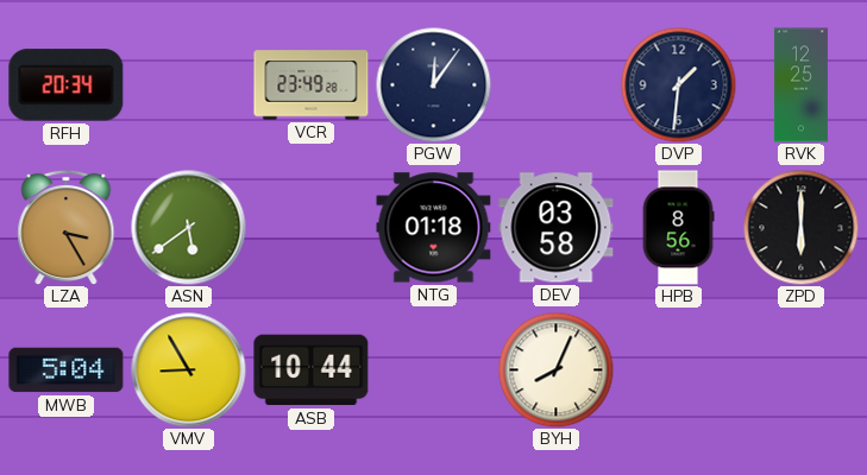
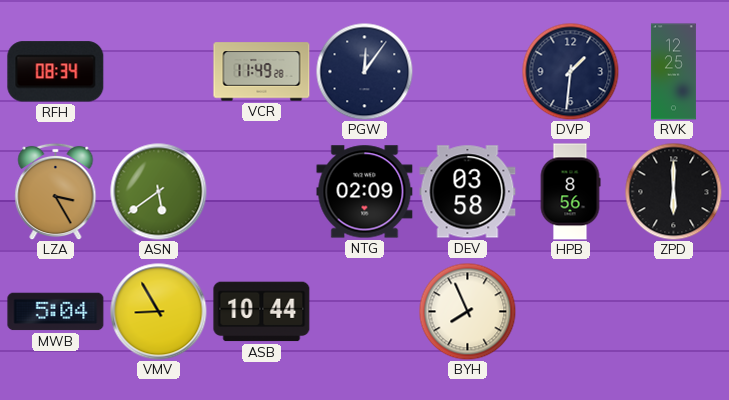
RFH: 20:34 -> 08:34
VCR: 23:49 -> 11:49
NTG: 01:18 -> 02:09
BYH: 8:04 -> 7:56
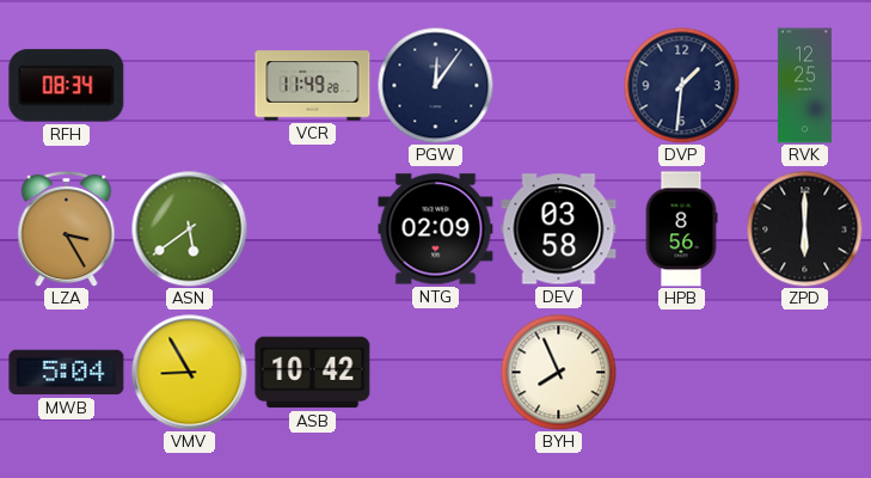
ASB: 10:44 -> 10:42
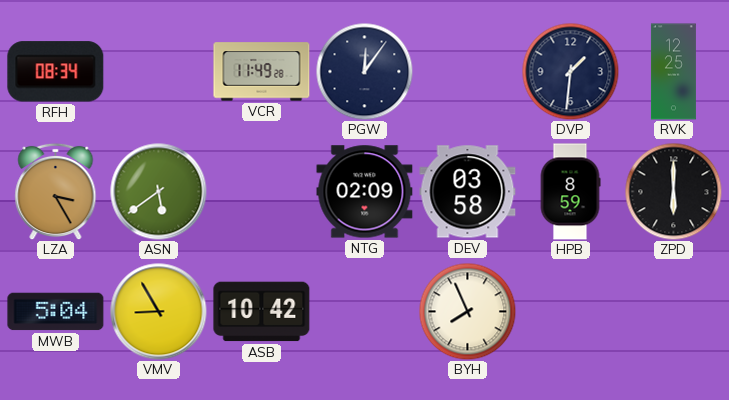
HPB: 8:56 -> 8:59
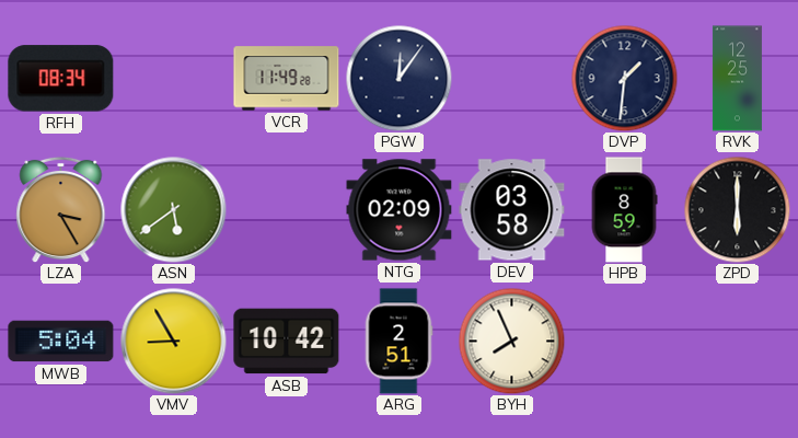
ARG: none -> 2:51
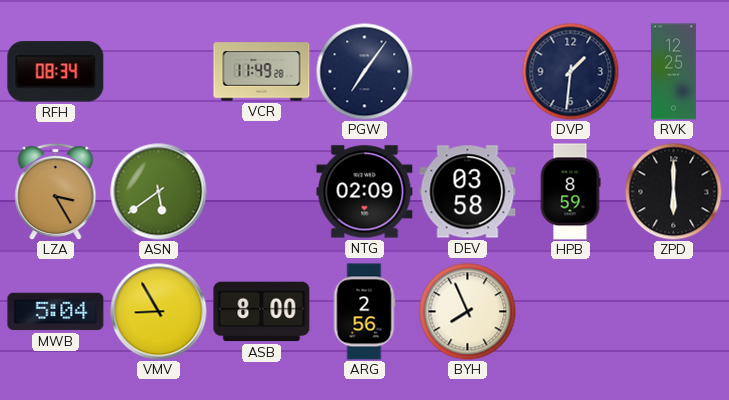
PGW: 12:06 -> 7:06
ASB: 10:42 -> 8:00
ARG: 2:51 -> 2:56
